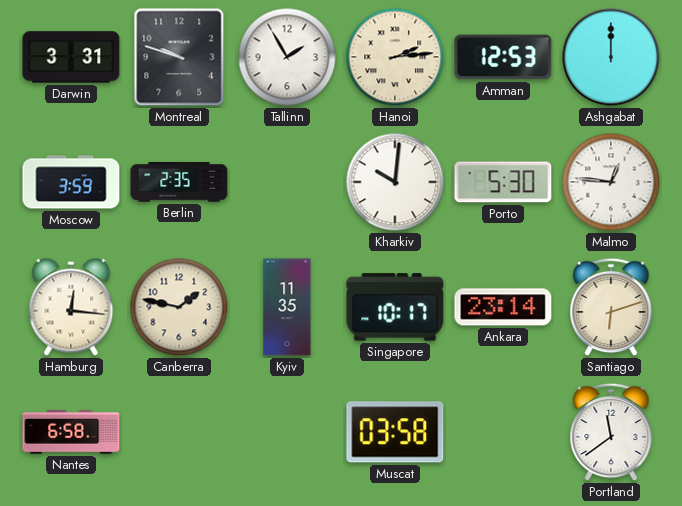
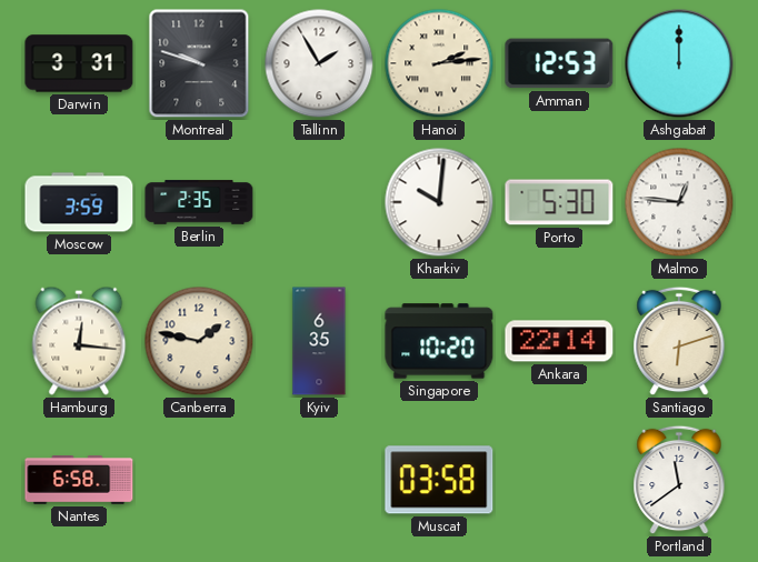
Kyiv: 11:35 -> 6:35
Singapore: 10:17 -> 10:20
Ankara: 23:14 -> 22:14
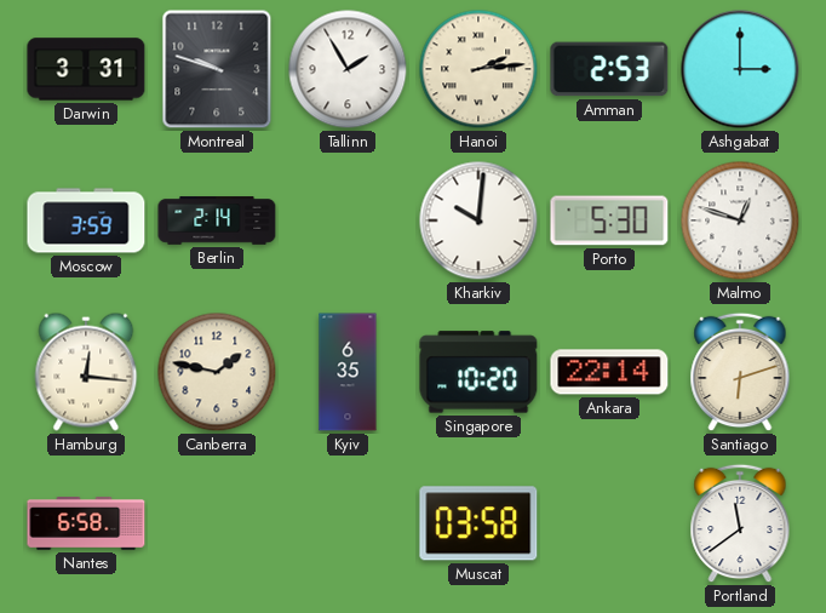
Amman: 12:53 -> 2:53
Ashgabat: 12:00 -> 3:00
Berlin: 2:35 -> 2:14
Malmo: 12:46 -> 12:48
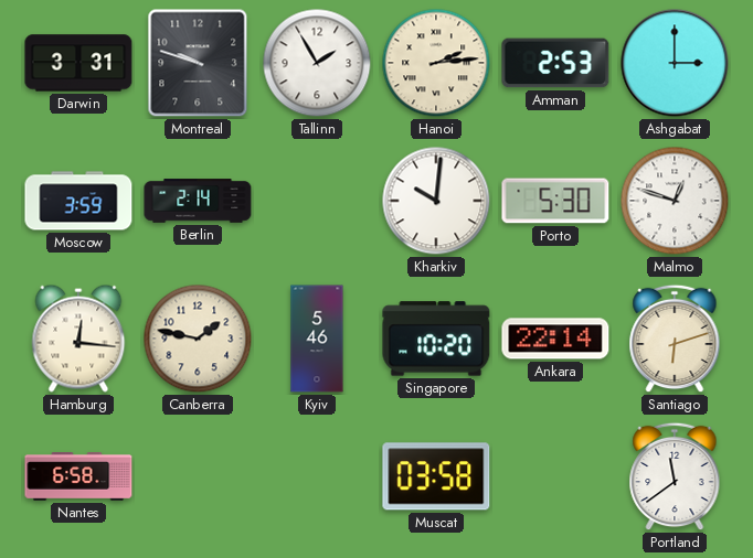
Kyiv: 6:35 -> 5:46
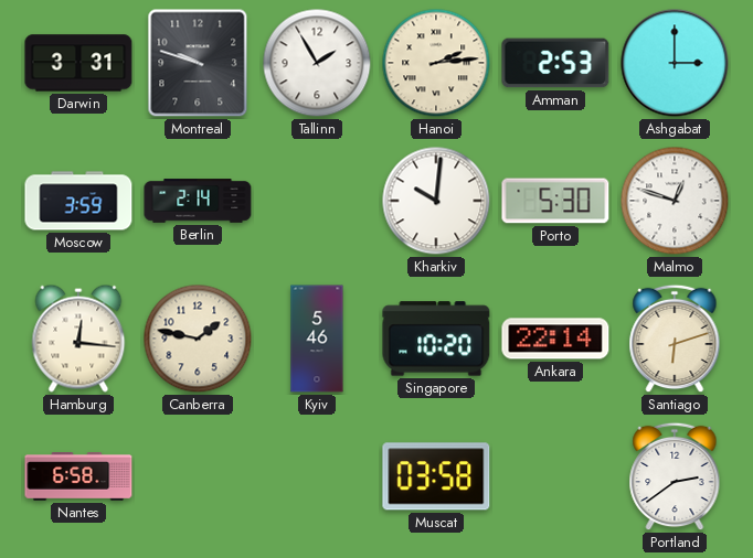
Portland: 11:39 -> 2:39
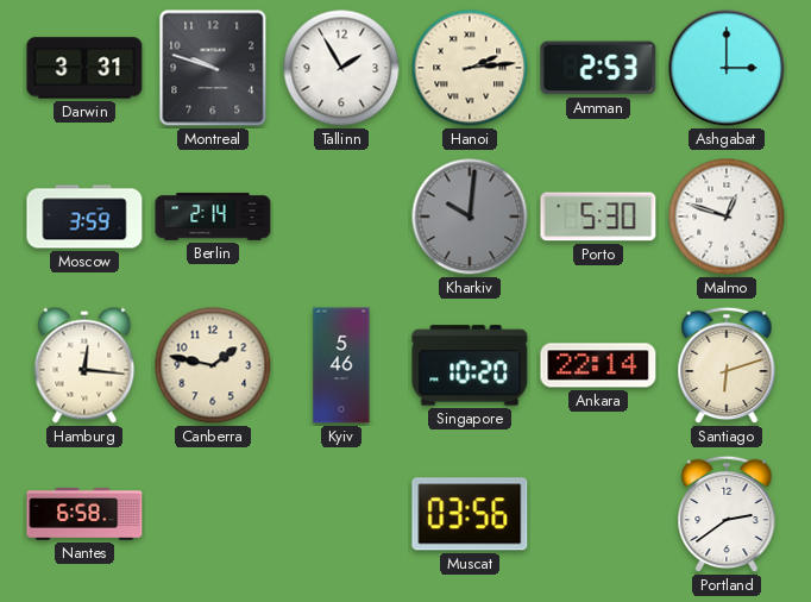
Kharkiv dial: white -> grey
Muscat: 03:58 -> 03:56
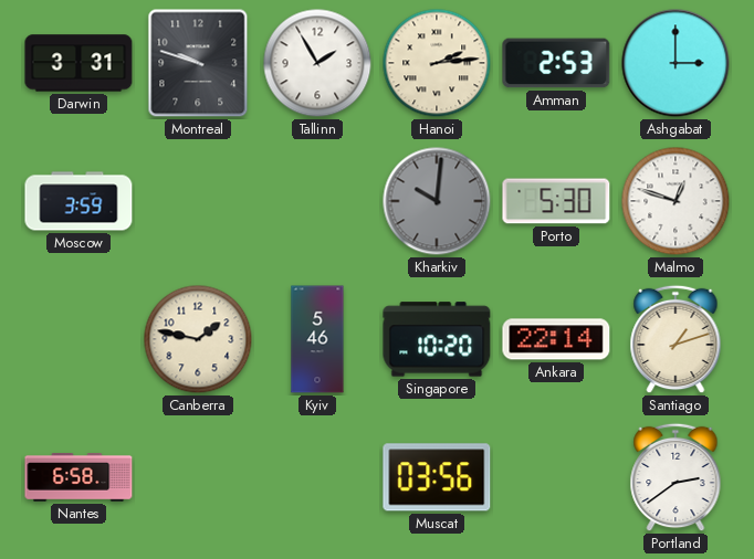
Berlin: 2:14 -> none
Hamburg: 12:16 -> none
Santiago: 6:12 -> 1:12
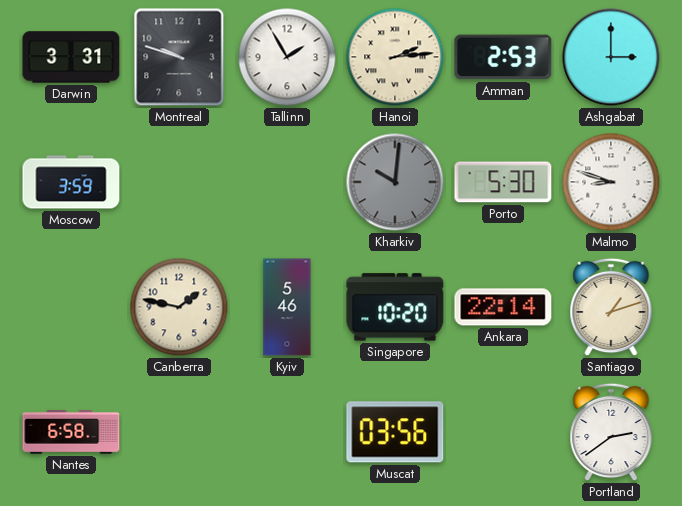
Malmo: 12:48 -> 8:48
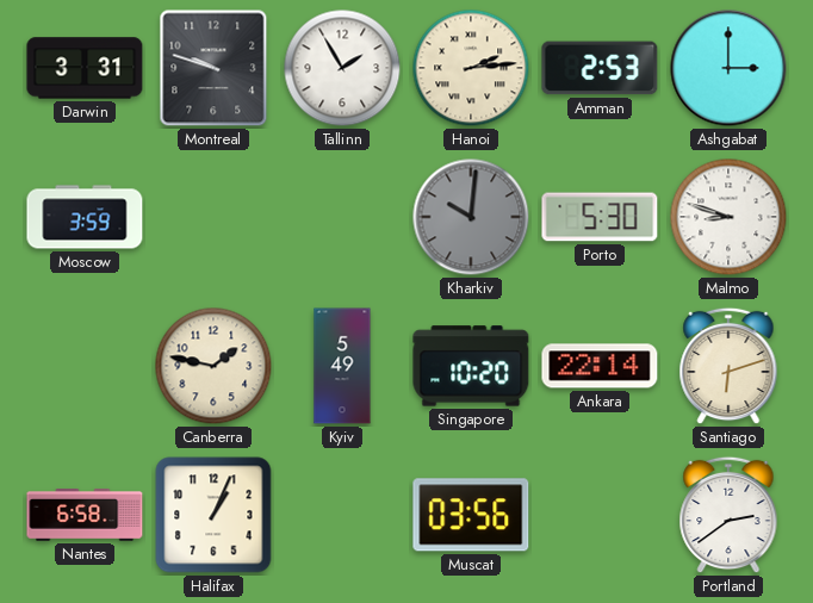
Kyiv: 5:46 -> 5:49
Santiago: 1:12 -> 6:12
Halifax: none -> 1:04
